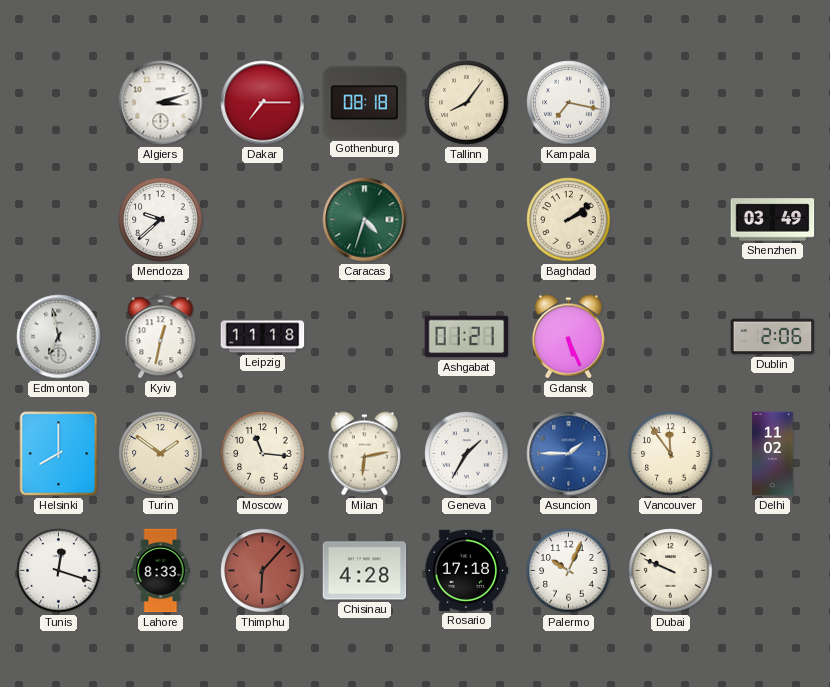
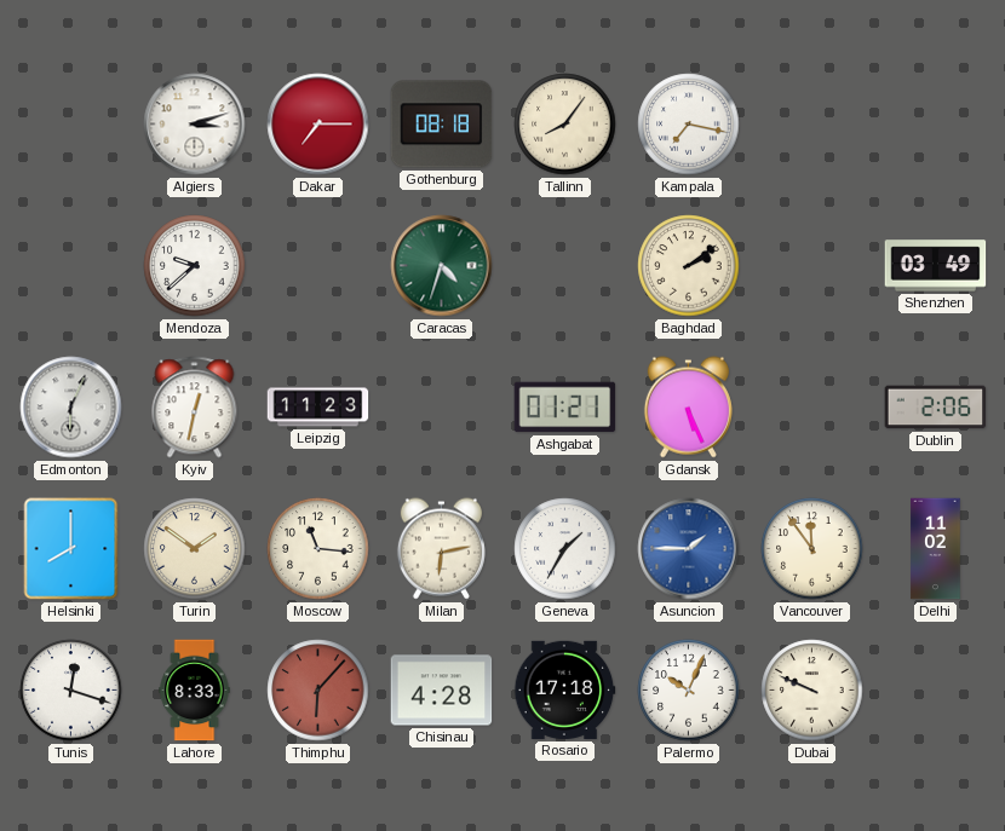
Edmonton: 6:58 -> 6:04
Leipzig: 11:18 -> 11:23
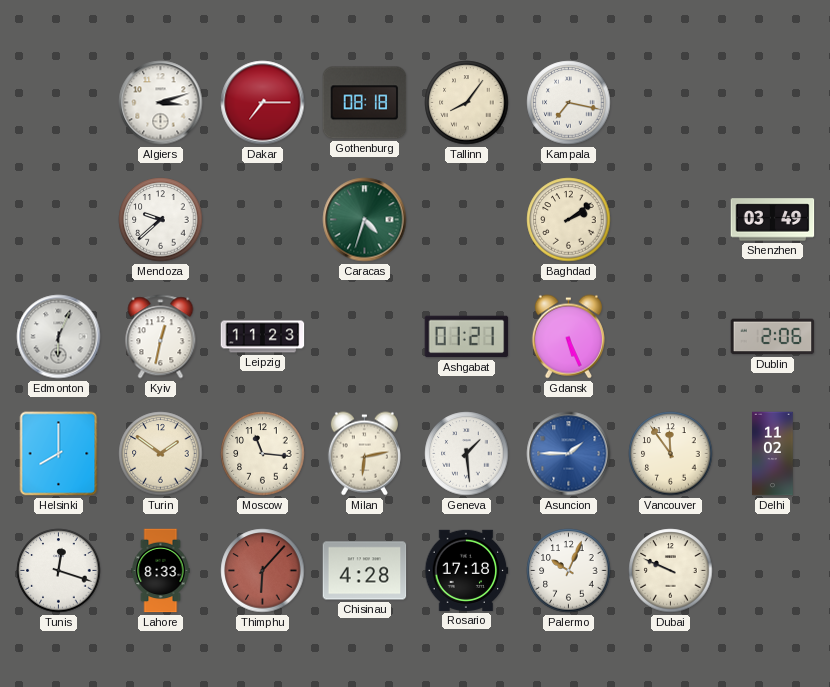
Geneva: 1:35 -> 1:29
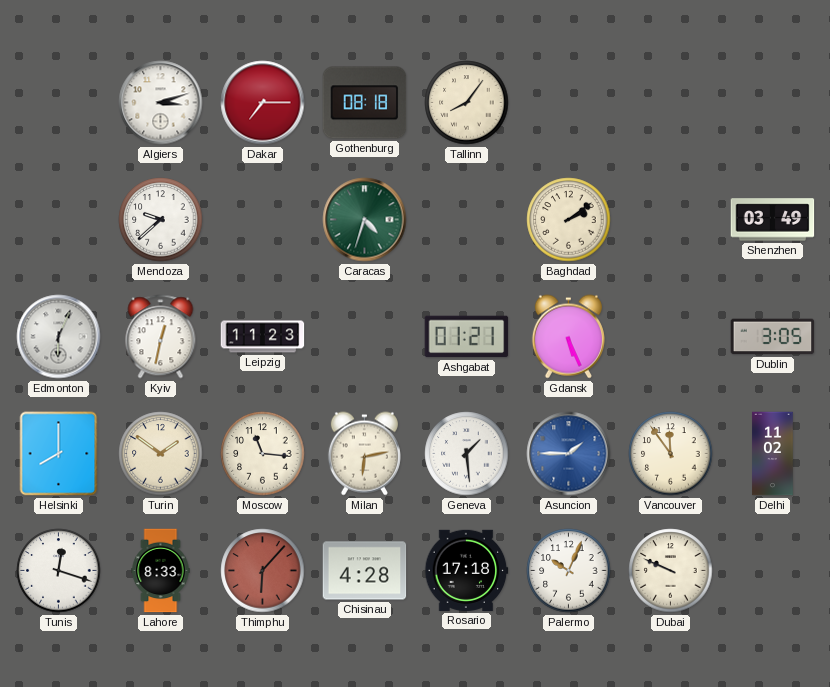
Kampala: 7:17 -> none
Dublin: 2:06 -> 3:05
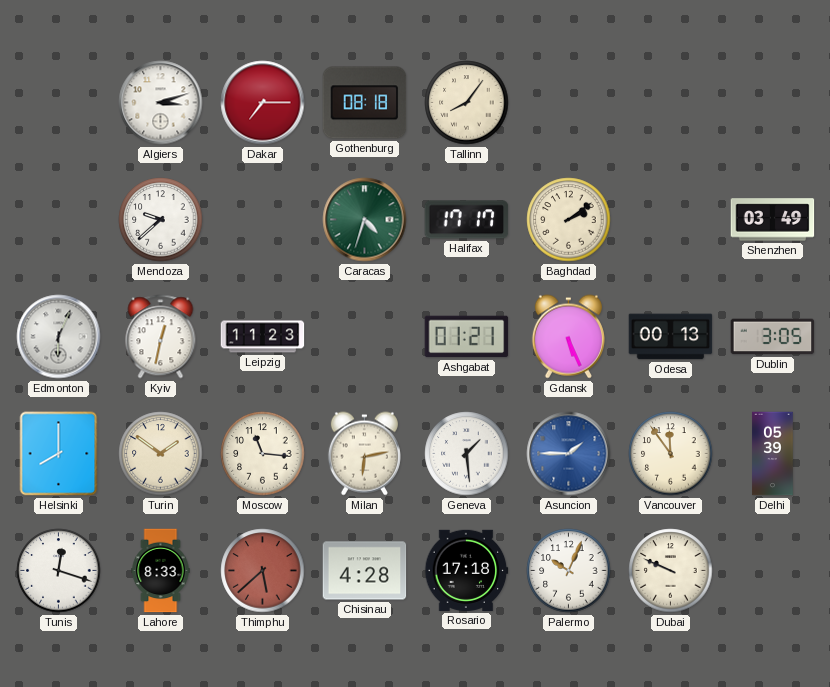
Halifax: none -> 17:17
Odesa: none -> 00:13
Delhi: 11:02 -> 05:39
Thimphu: 6:07 -> 5:38
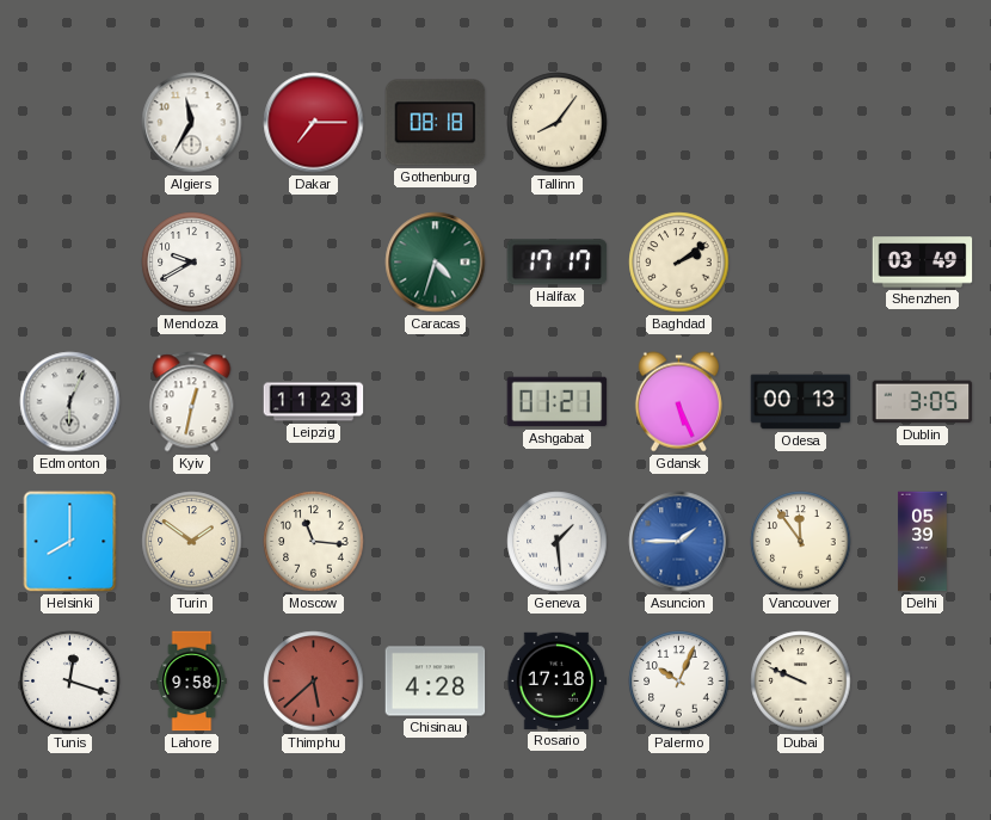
Algiers: 3:12 -> 11:35
Mendoza: 9:38 -> 9:40
Milan: 6:13 -> none
Lahore: 8:33 -> 9:58
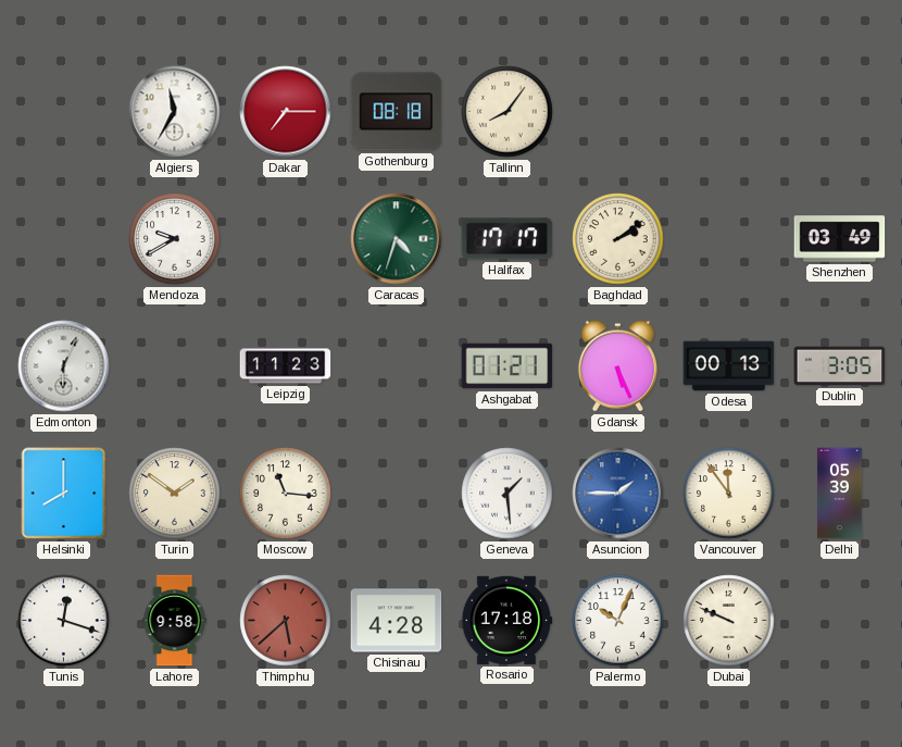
Kyiv: 12:32 -> none
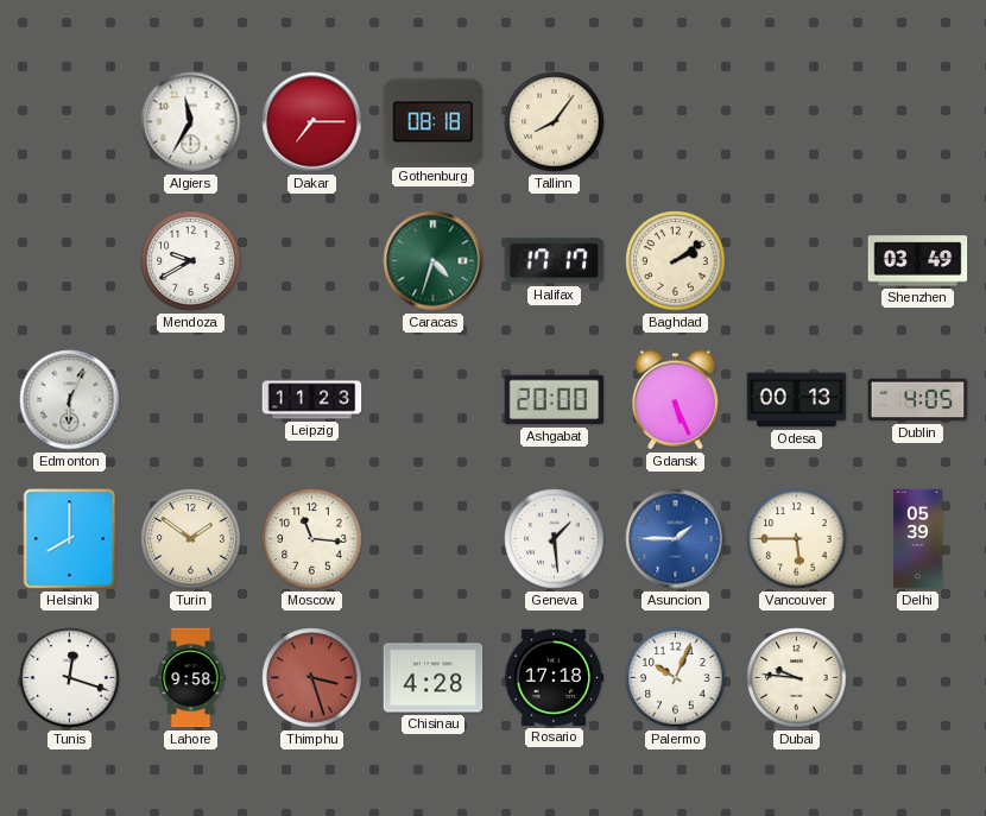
Ashgabat: 01:21 -> 20:00
Dublin: 3:05 -> 4:05
Vancouver: 11:54 -> 5:45
Thimphu: 5:38 -> 3:27
Dubai: 9:49 -> 9:46
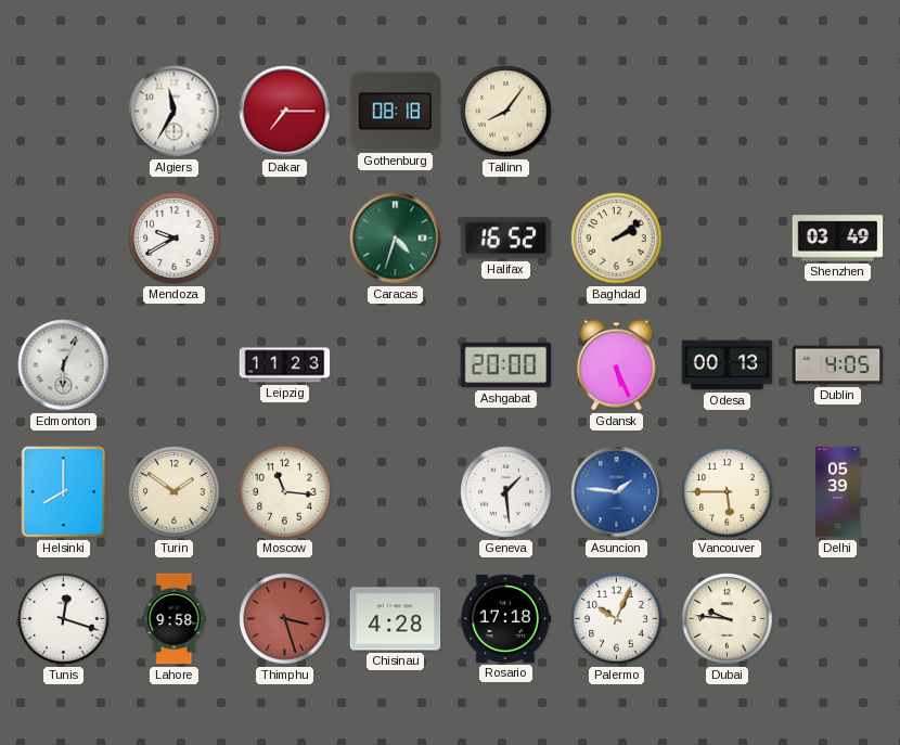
Halifax: 17:17 -> 16:52
Asuncion: 1:45 -> 1:46
